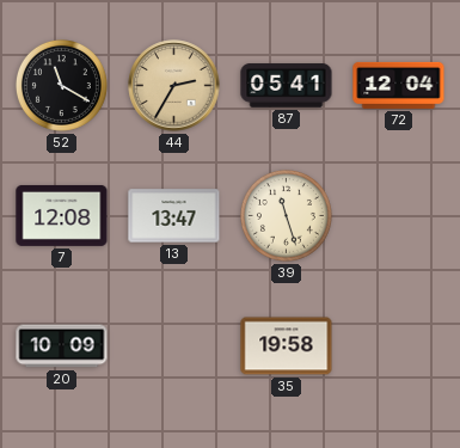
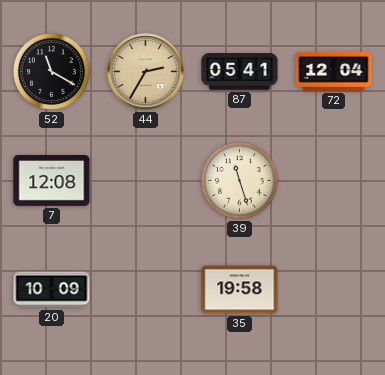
13: 13:47 -> none
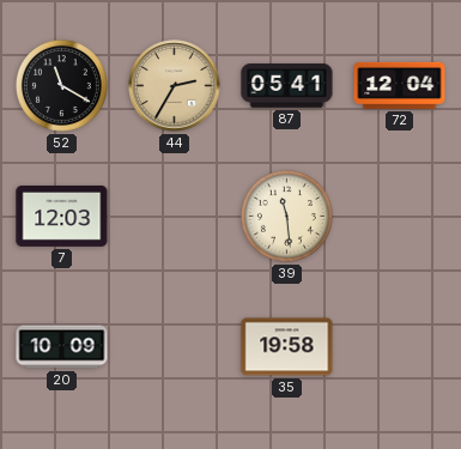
7: 12:08 -> 12:03
39: 11:27 -> 11:29
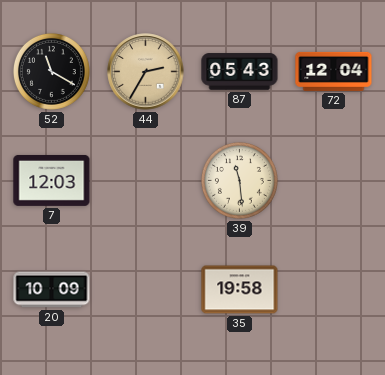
87: 05:41 -> 05:43
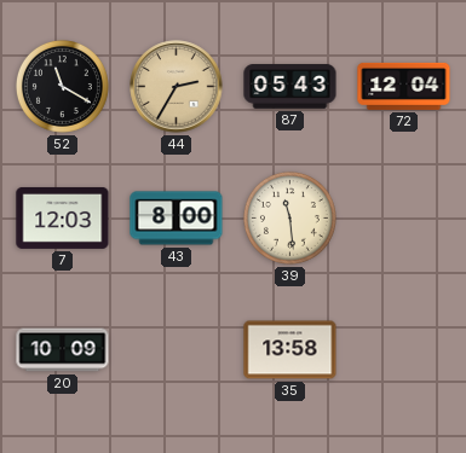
43: none -> 8:00
35: 19:58 -> 13:58
